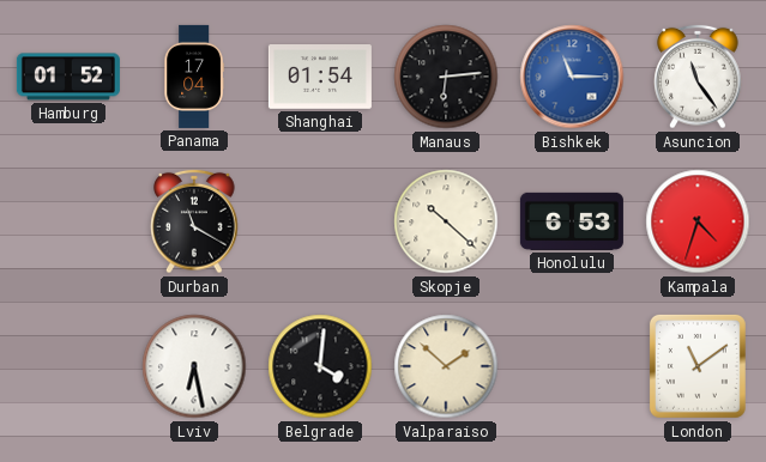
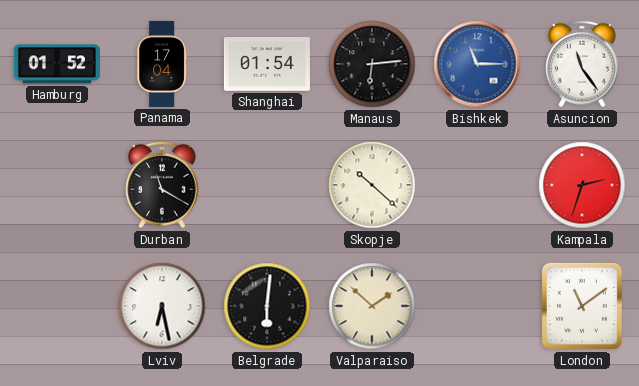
Honolulu: 6:53 -> none
Kampala: 4:33 -> 2:33
Belgrade: 4:01 -> 6:01
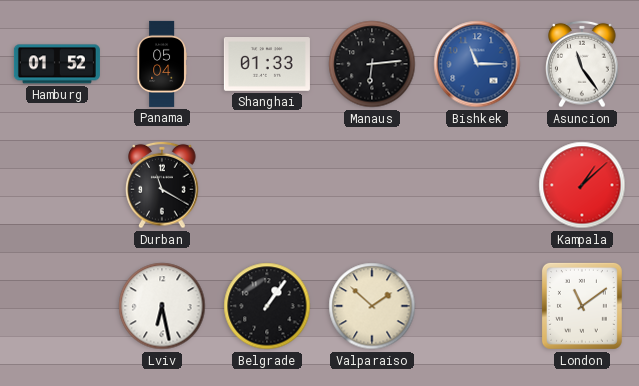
Panama: 17:04 -> 05:04
Shanghai: 01:54 -> 01:33
Skopje: 10:22 -> none
Kampala: 2:33 -> 1:08
Belgrade: 6:01 -> 1:06
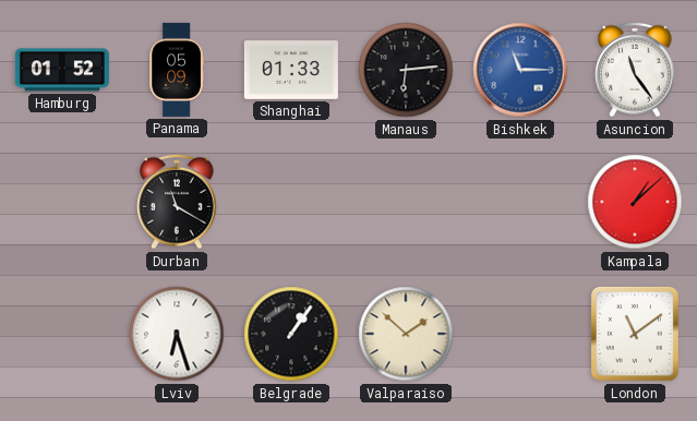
Panama: 05:04 -> 05:09
Lviv: 6:28 -> 6:27
